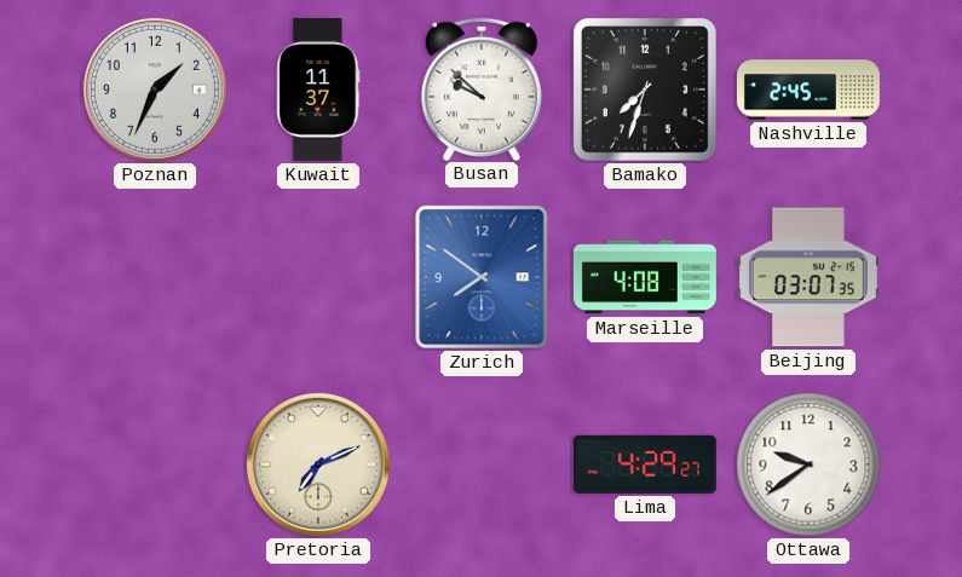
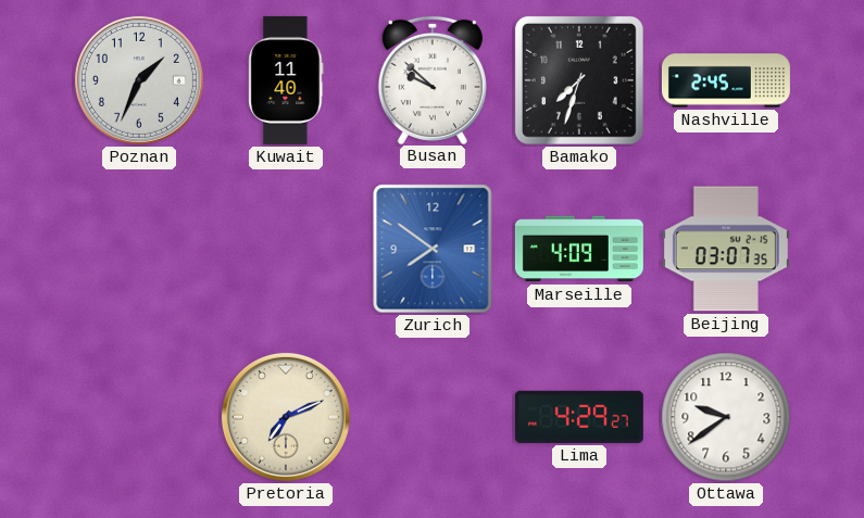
Kuwait: 11:37 -> 11:40
Marseille: 4:08 -> 4:09
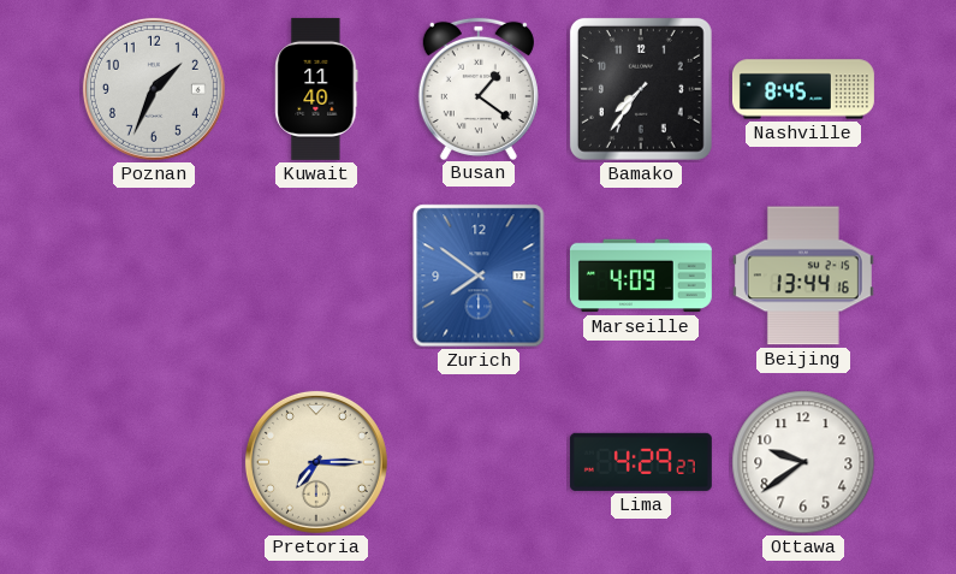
Busan: 9:52 -> 1:21
Bamako: 7:33 -> 7:36
Nashville: 2:45 -> 8:45
Beijing: 03:07 -> 13:44
Pretoria: 7:11 -> 7:15
